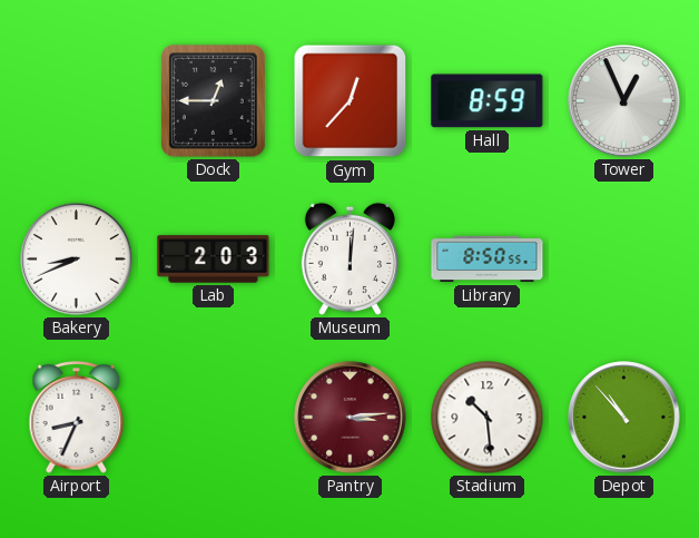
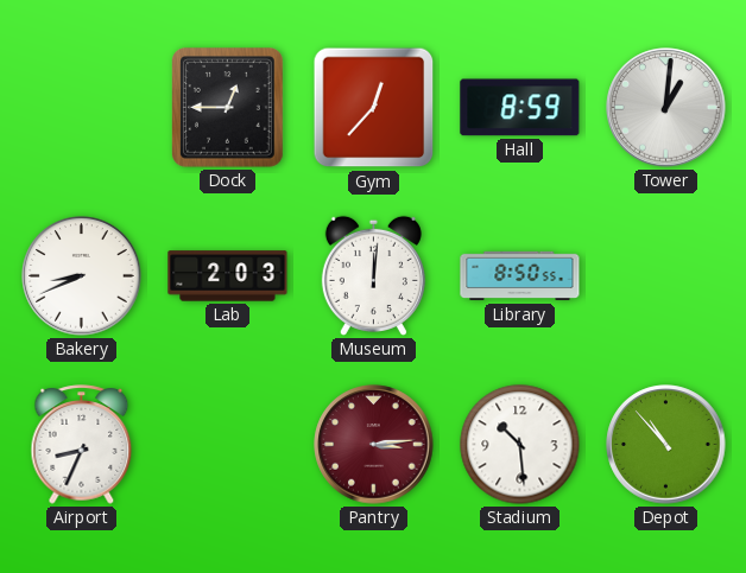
Tower: 12:56 -> 1:01
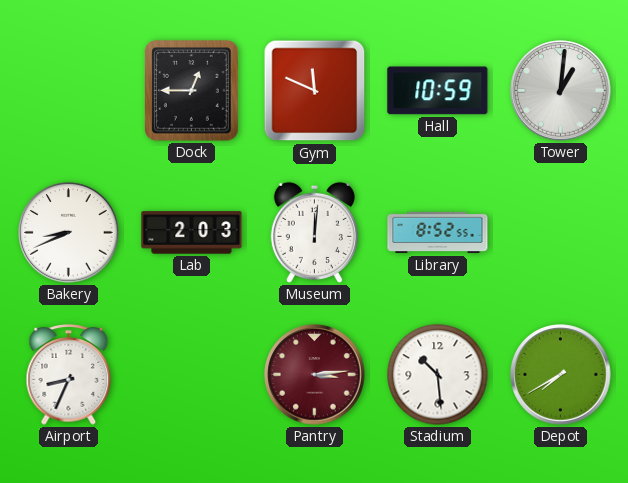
Gym: 12:37 -> 11:49
Hall: 8:59 -> 10:59
Library: 8:50 -> 8:52
Depot: 10:53 -> 7:40
